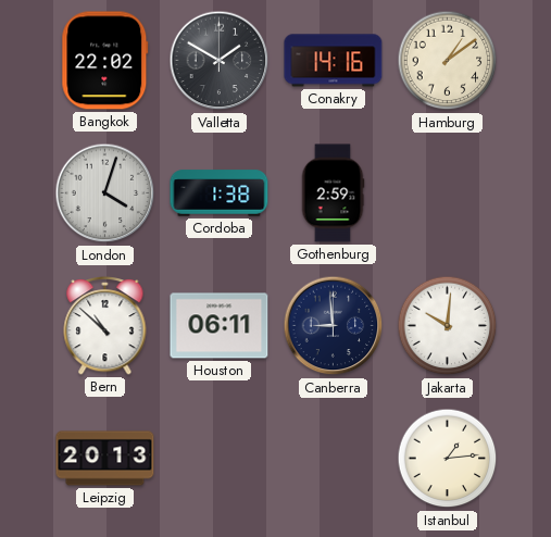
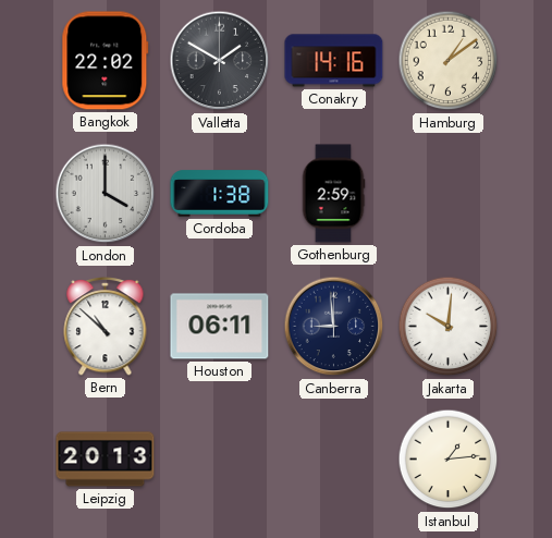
London: 4:03 -> 4:00
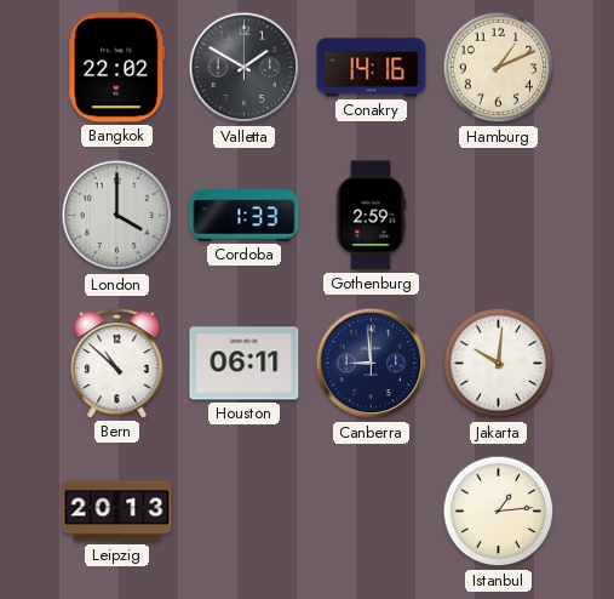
Hamburg: 1:09 -> 1:11
Cordoba: 1:38 -> 1:33
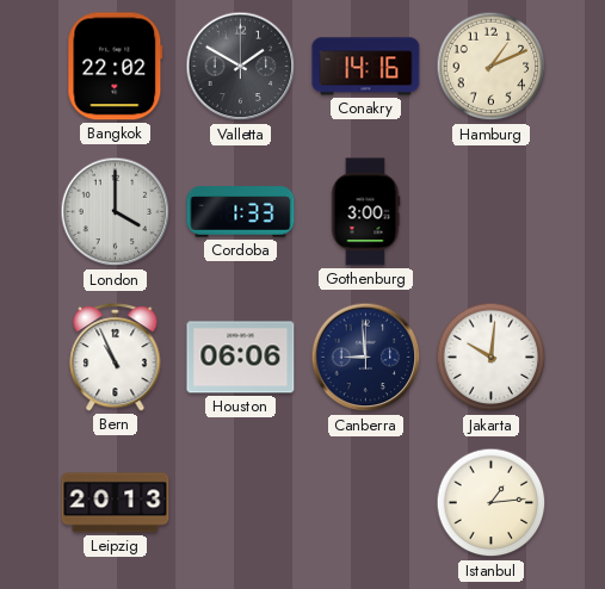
Gothenburg: 2:59 -> 3:00
Bern: 10:52 -> 10:56
Houston: 06:11 -> 06:06
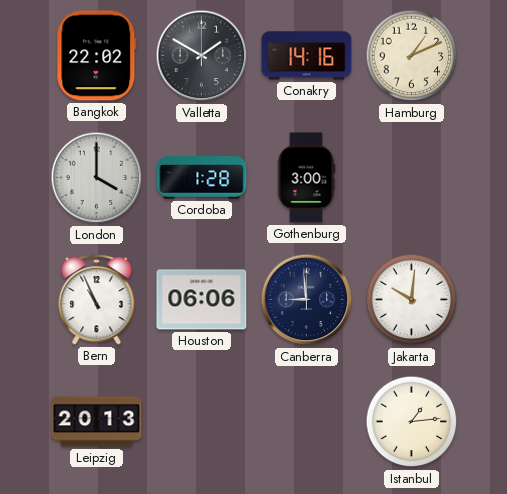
Cordoba: 1:33 -> 1:28
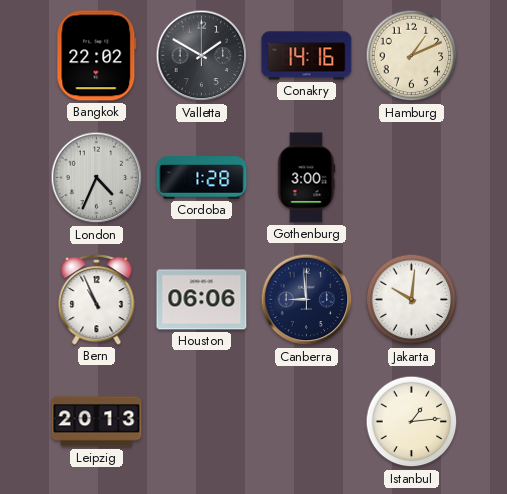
London: 4:00 -> 4:34
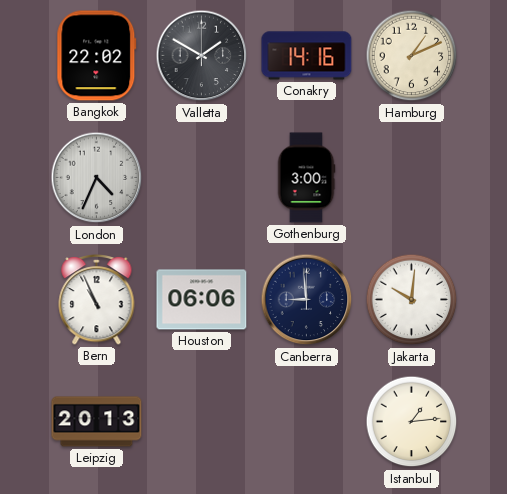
Cordoba: 1:28 -> none
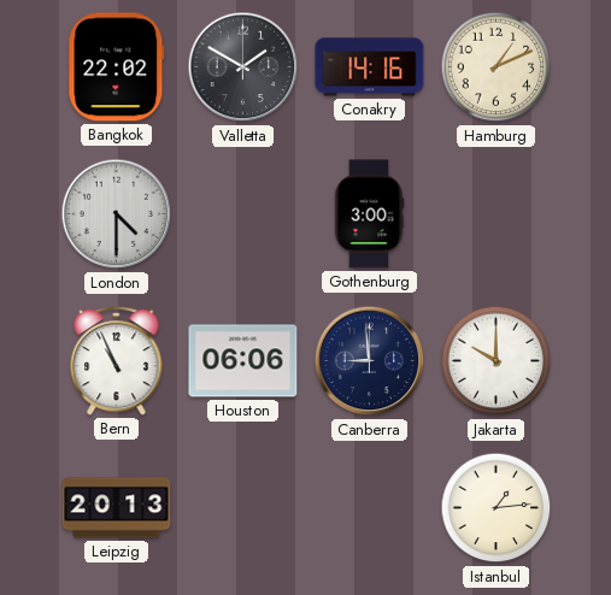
London: 4:34 -> 4:30
Jakarta: 10:01 -> 10:00
